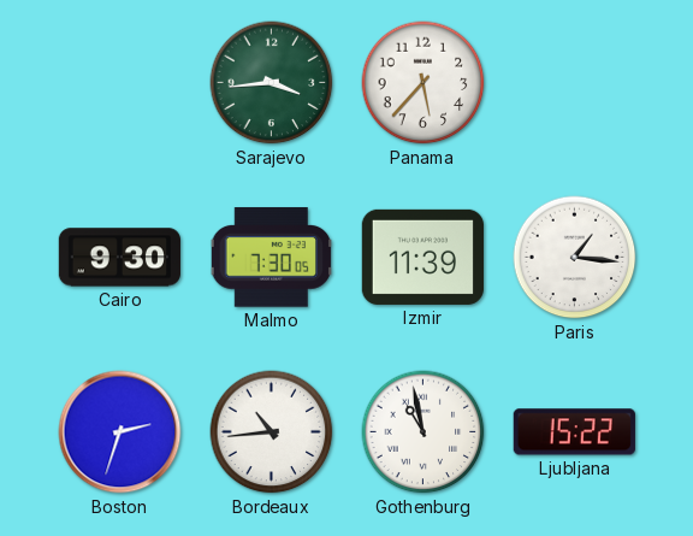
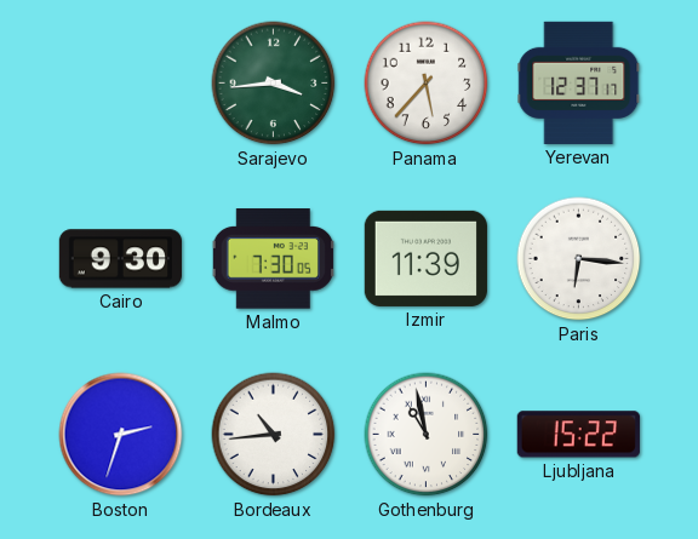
Yerevan: none -> 12:37
Paris: 1:16 -> 6:16
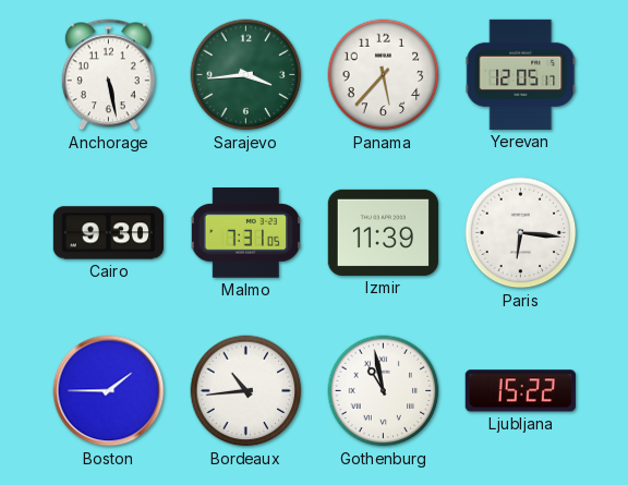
Anchorage: none -> 5:28
Yerevan: 12:37 -> 12:05
Malmo: 7:30 -> 7:31
Boston: 2:33 -> 1:45
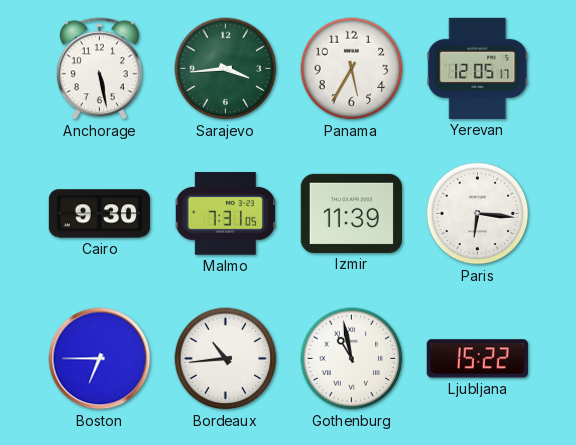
Panama: 5:37 -> 5:35
Boston: 1:45 -> 6:45
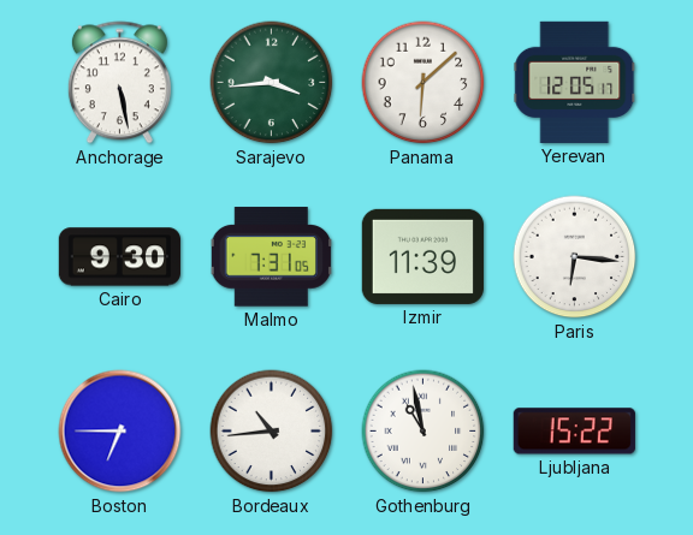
Panama: 5:35 -> 6:08
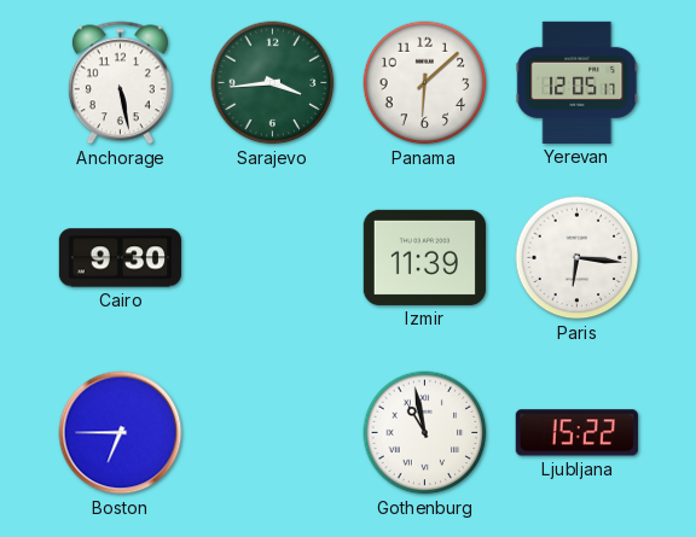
Malmo: 7:31 -> none
Bordeaux: 10:44 -> none
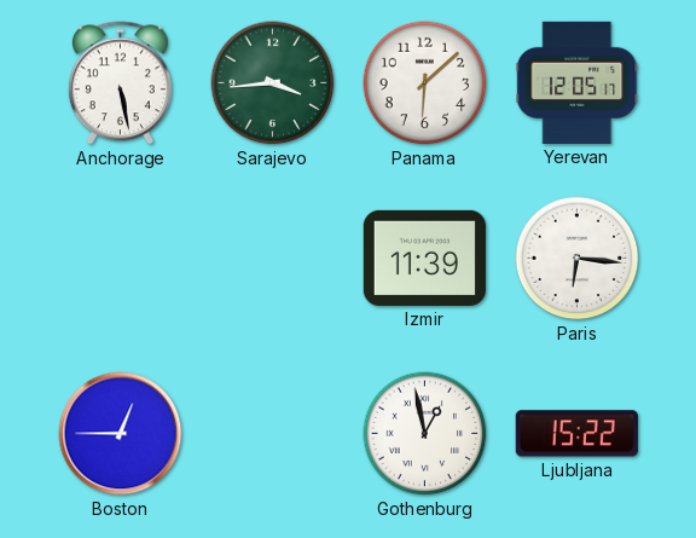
Cairo: 9:30 -> none
Boston: 6:45 -> 12:45
Gothenburg: 10:58 -> 12:58
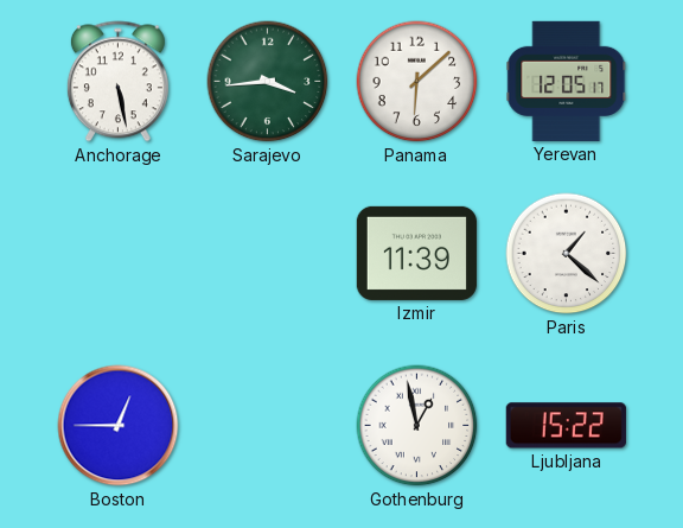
Paris: 6:16 -> 1:22
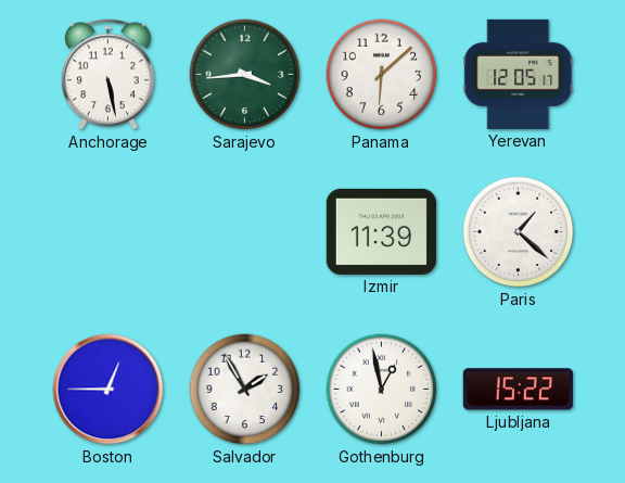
Salvador: none -> 1:55
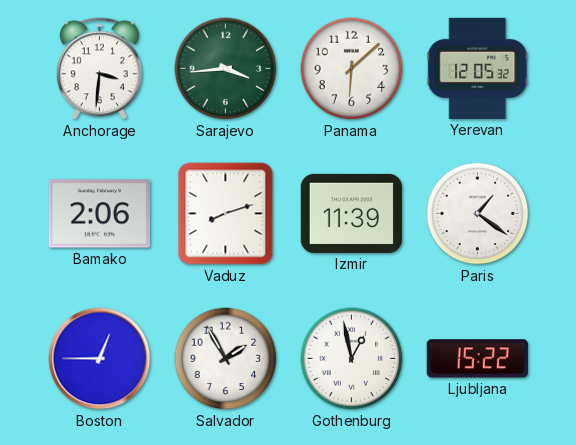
Anchorage: 5:28 -> 3:31
Yerevan: 12:05:17 -> 12:05:32
Bamako: none -> 2:06
Vaduz: none -> 8:12
Paris: 1:22 -> 1:21
